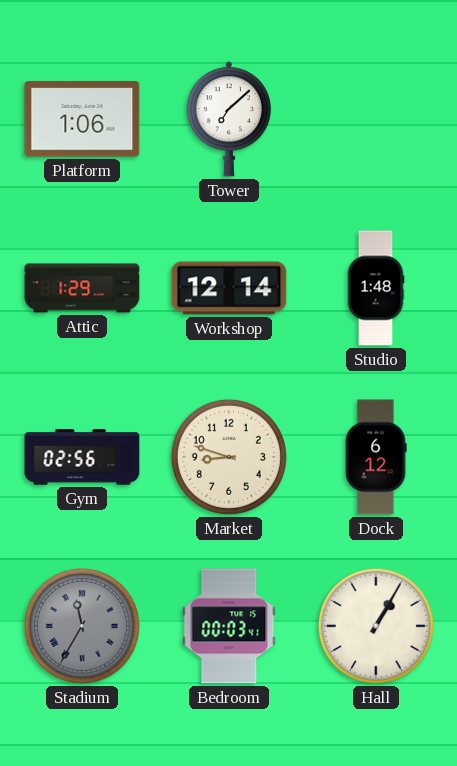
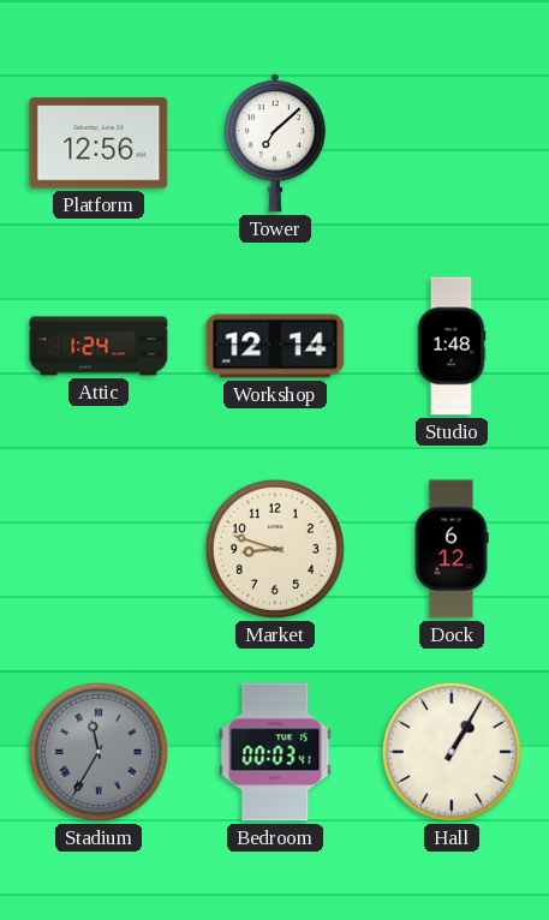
Platform: 1:06 -> 12:56
Attic: 1:29 -> 1:24
Gym: 02:56 -> none
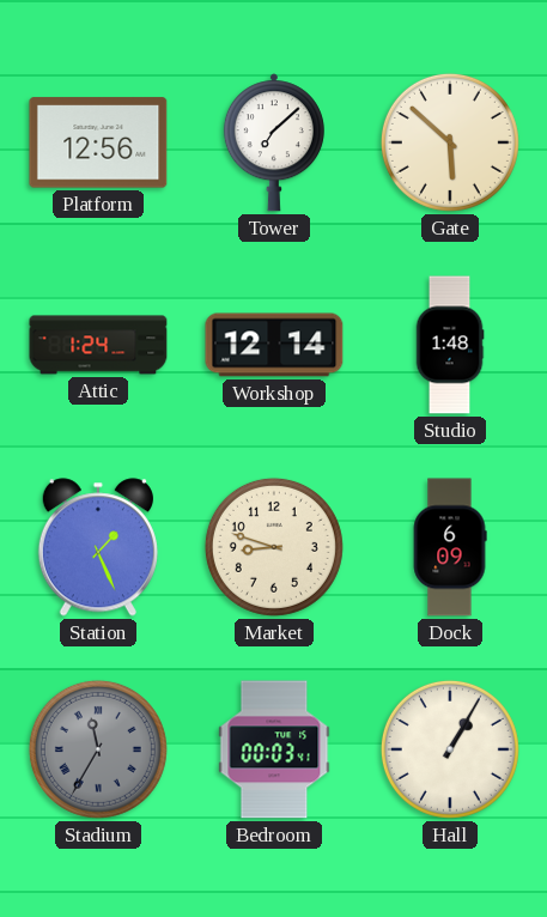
Gate: none -> 5:52
Station: none -> 1:26
Dock: 6:12 -> 6:09
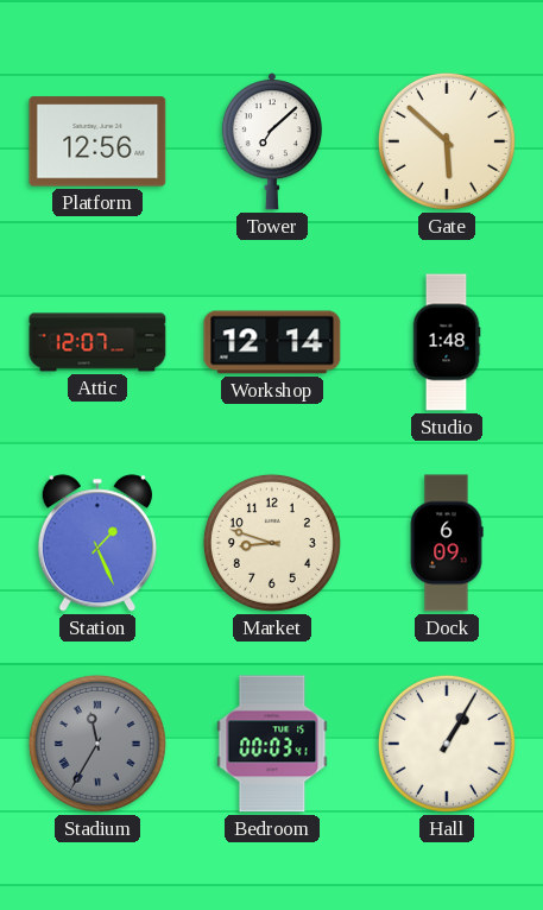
Attic: 1:24 -> 12:07
